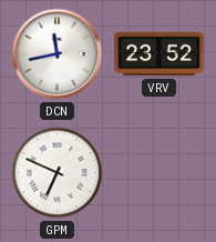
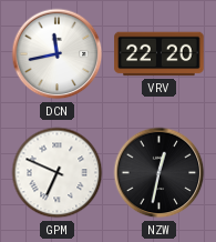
VRV: 23:52 -> 22:20
NZW: none -> 12:32
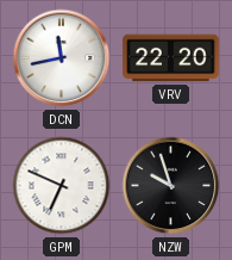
NZW: 12:32 -> 9:57
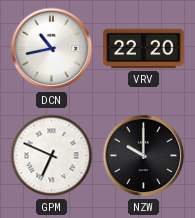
DCN: 11:43 -> 10:43
NZW: 9:57 -> 10:00
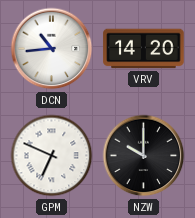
DCN: 10:43 -> 10:44
VRV: 22:20 -> 14:20
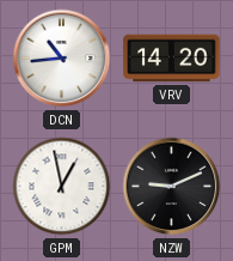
GPM: 6:49 -> 12:58
NZW: 10:00 -> 9:11
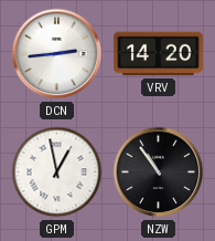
DCN: 10:44 -> 2:44
NZW: 9:11 -> 10:54
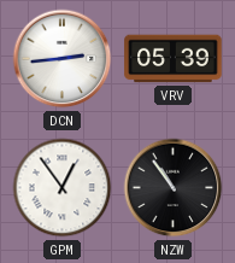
VRV: 14:20 -> 05:39
GPM: 12:58 -> 12:54
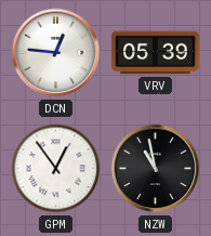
DCN: 2:44 -> 12:46
NZW: 10:54 -> 10:58
